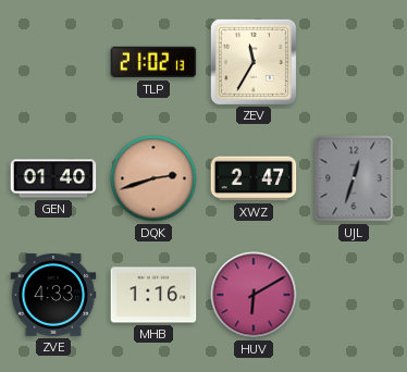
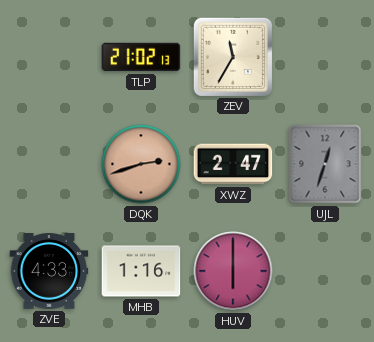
GEN: 01:40 -> none
HUV: 6:10 -> 6:00
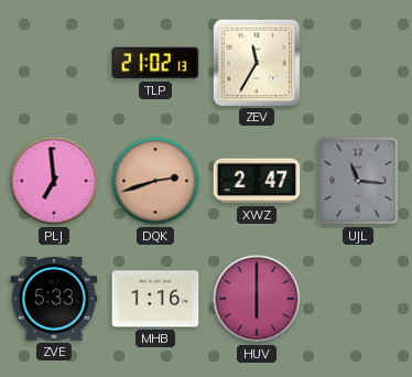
PLJ: none -> 6:59
UJL: 12:33 -> 11:16
ZVE: 4:33 -> 5:33
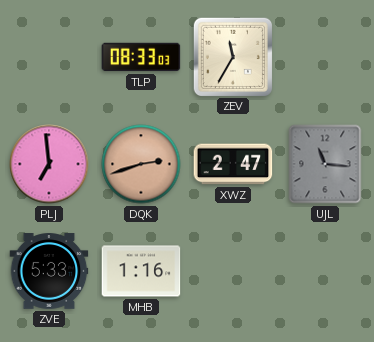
TLP: 21:02 -> 08:33
HUV: 6:00 -> none
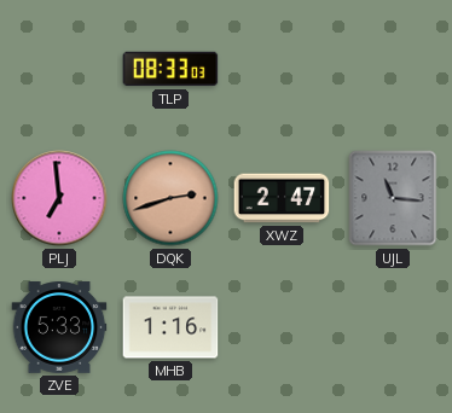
ZEV: 11:35 -> none
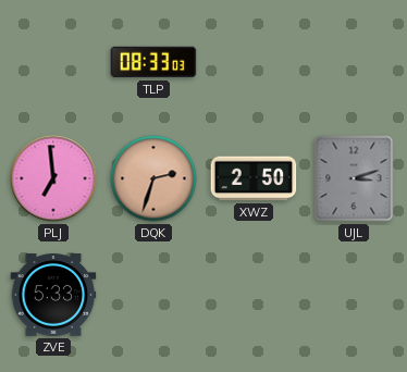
DQK: 2:42 -> 2:33
XWZ: 2:47 -> 2:50
UJL: 11:16 -> 3:12
MHB: 1:16 -> none
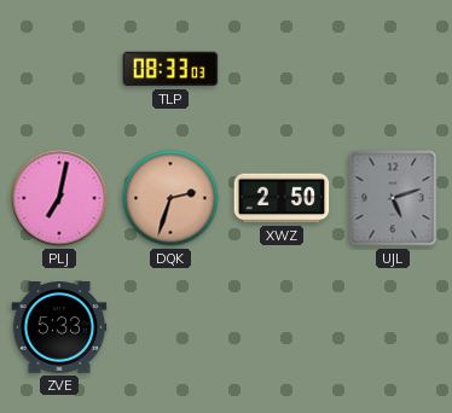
PLJ: 6:59 -> 7:02
UJL: 3:12 -> 5:12
